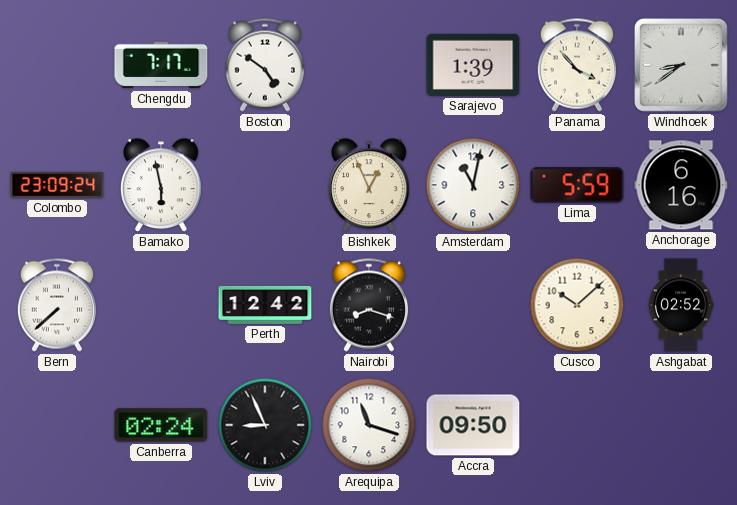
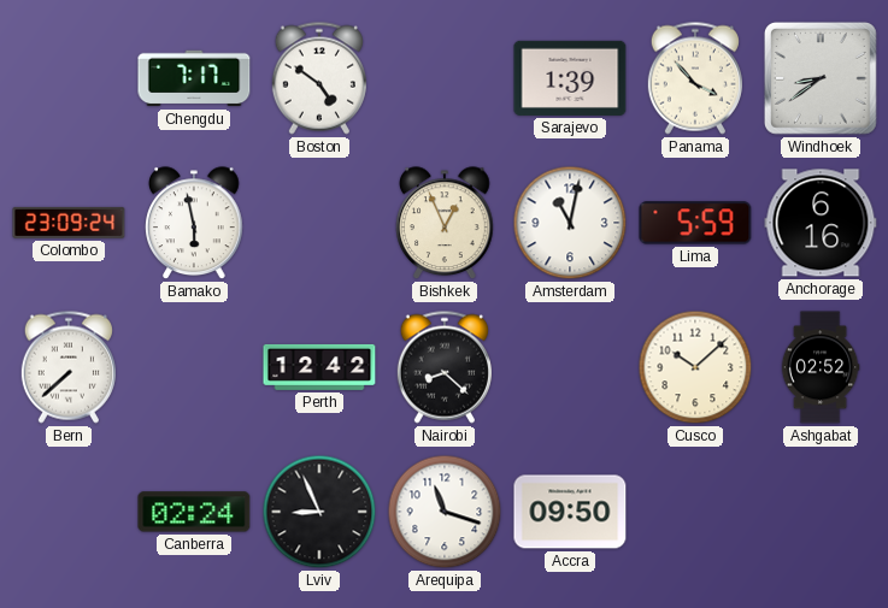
Nairobi: 8:18 -> 8:22
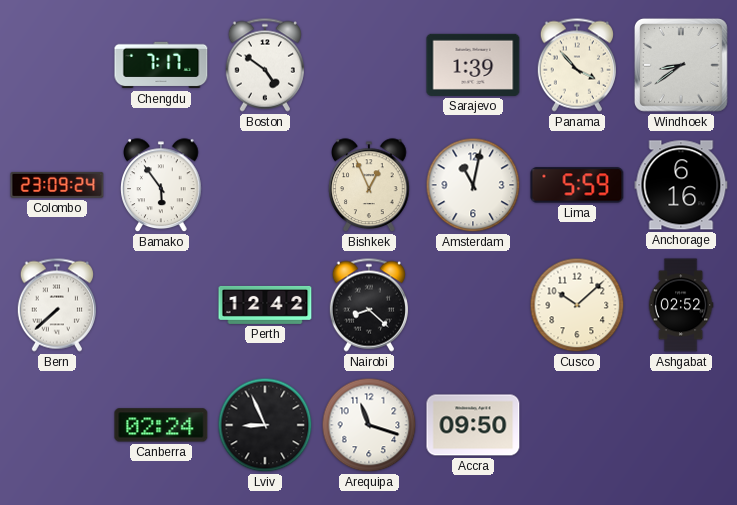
Bamako: 5:58 -> 5:54
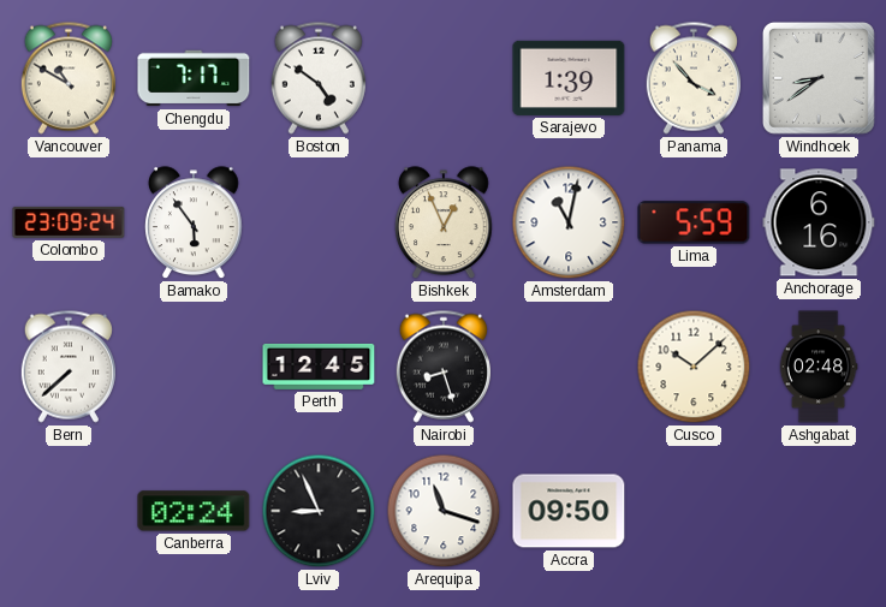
Vancouver: none -> 10:50
Perth: 12:42 -> 12:45
Nairobi: 8:22 -> 8:27
Ashgabat: 02:52 -> 02:48
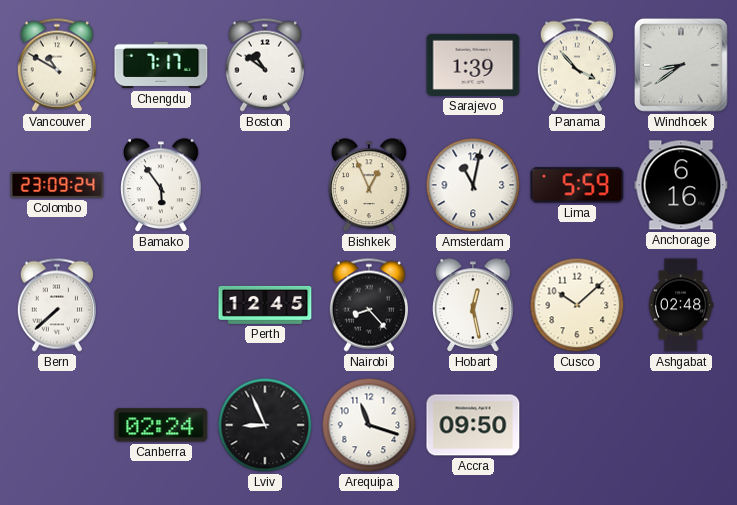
Boston: 4:51 -> 10:51
Nairobi: 8:27 -> 8:23
Hobart: none -> 12:28
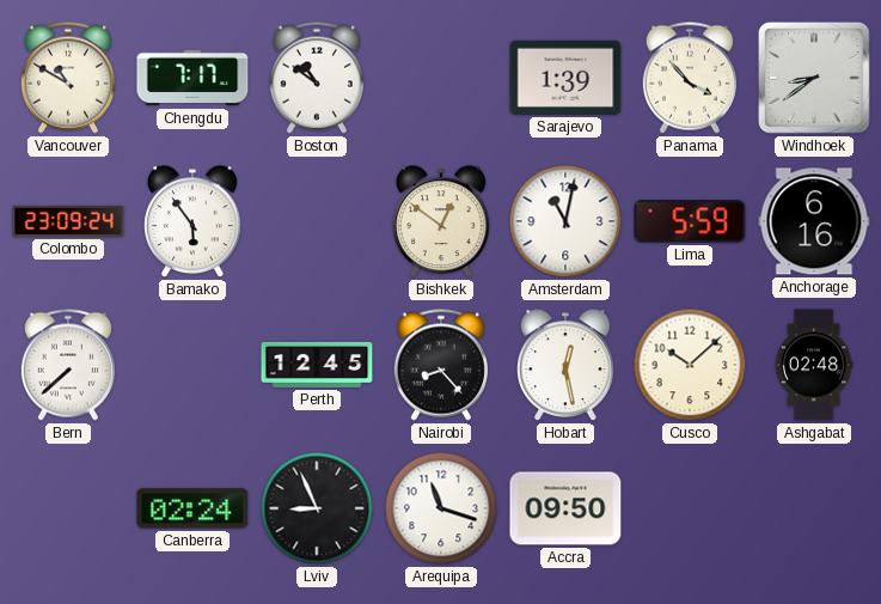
Bishkek: 12:56 -> 12:51
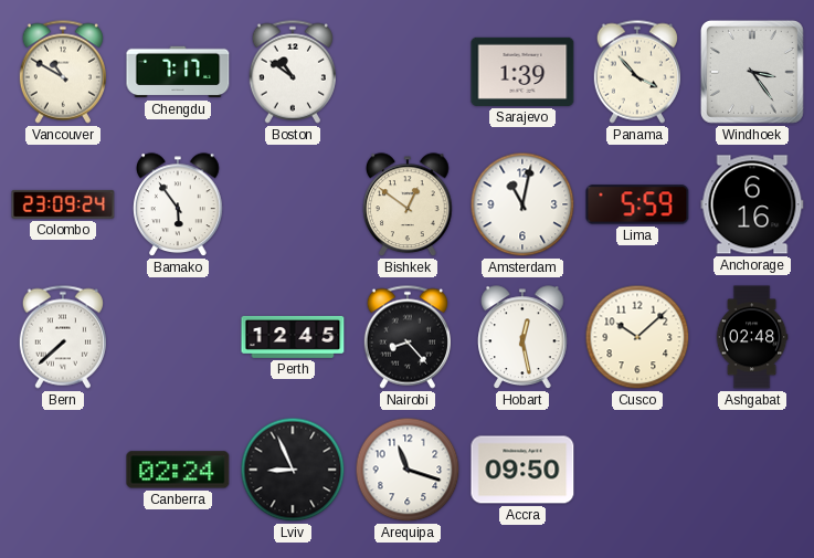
Windhoek: 8:39 -> 3:24
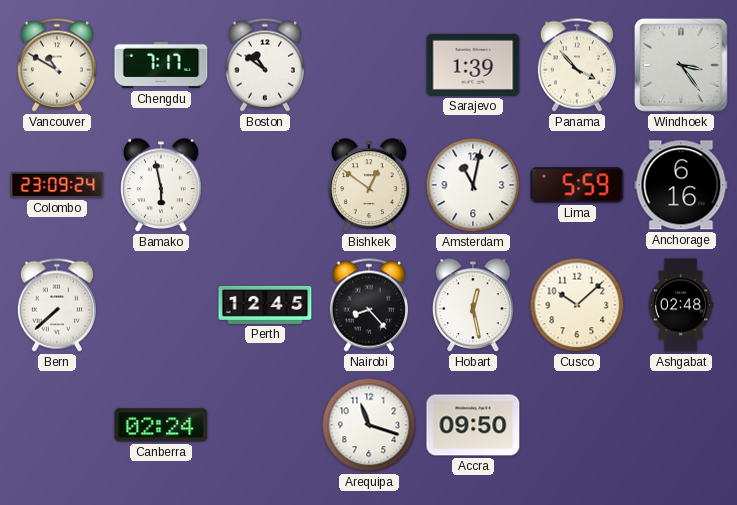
Bamako: 5:54 -> 5:58
Lviv: 8:56 -> none
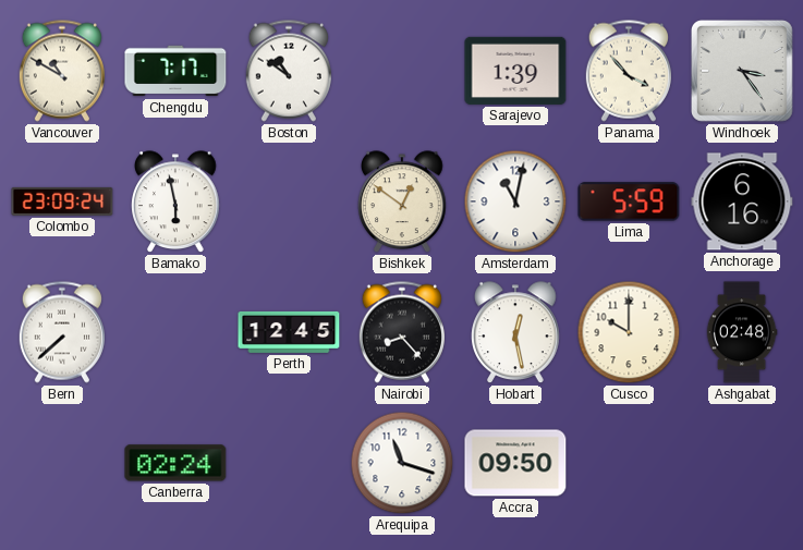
Cusco: 10:08 -> 10:00
